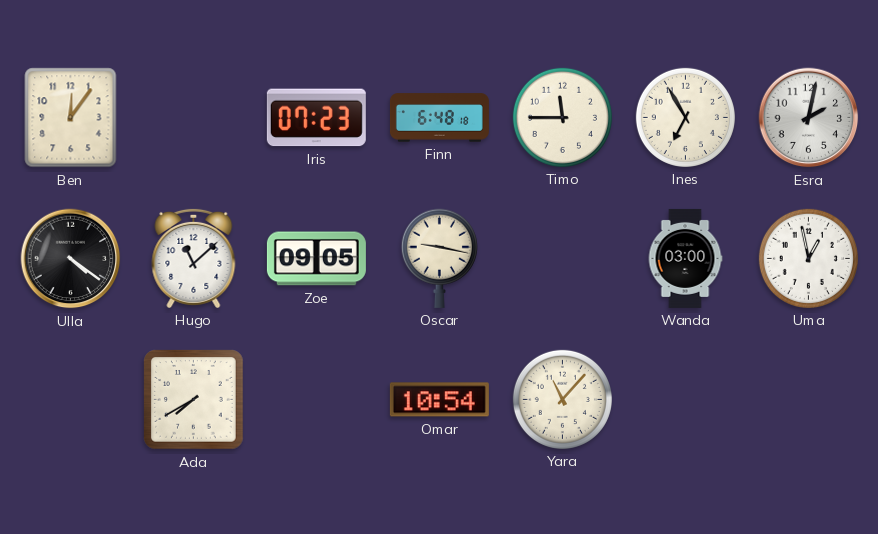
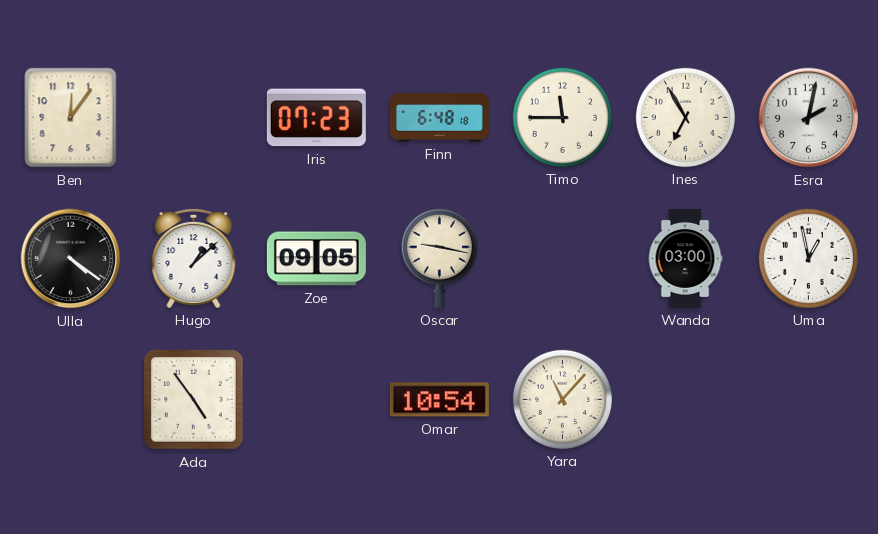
Hugo: 11:08 -> 1:08
Ada: 7:40 -> 4:54
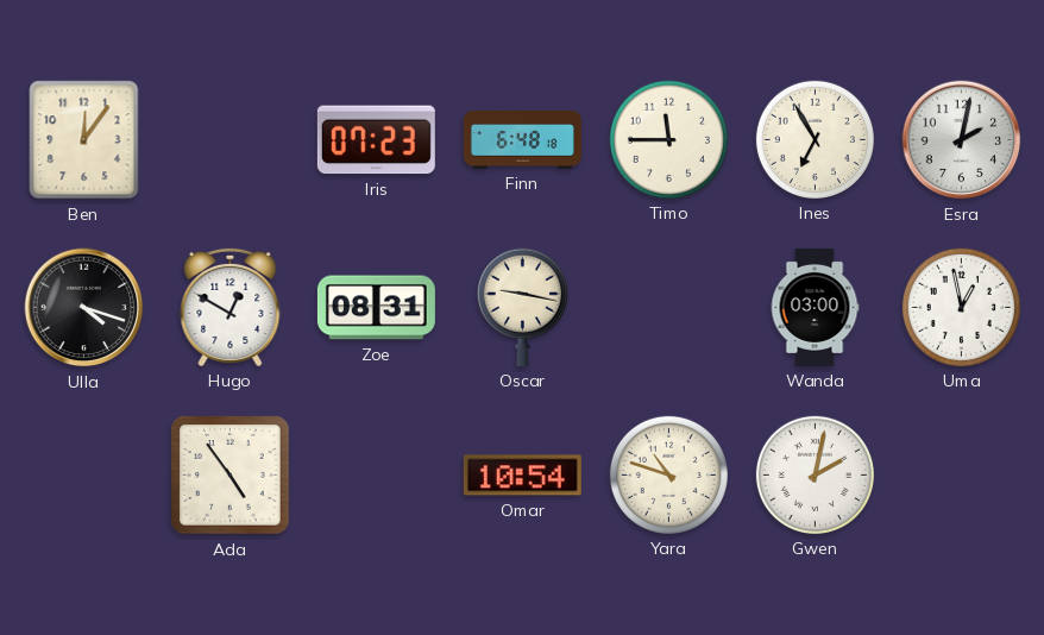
Ulla: 4:21 -> 4:18
Hugo: 1:08 -> 12:50
Zoe: 09:05 -> 08:31
Yara: 11:07 -> 10:48
Gwen: none -> 2:02
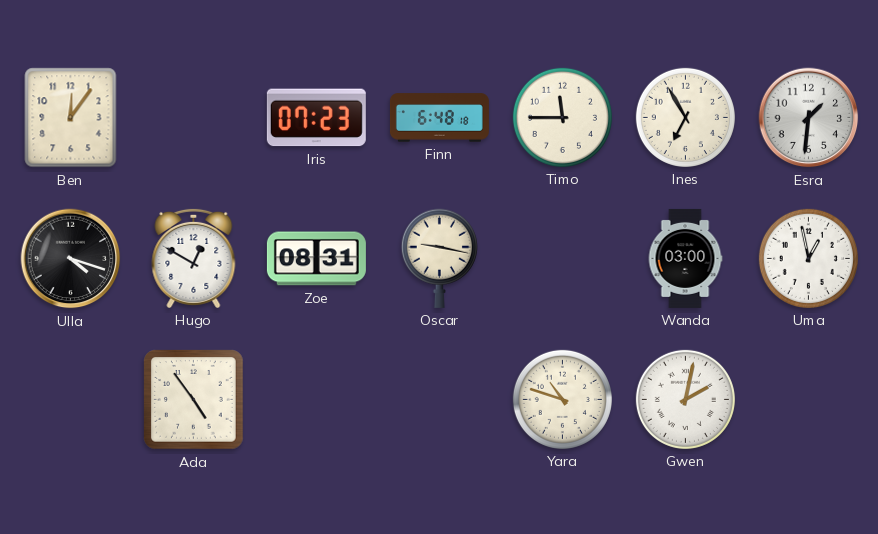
Esra: 2:02 -> 1:31
Omar: 10:54 -> none
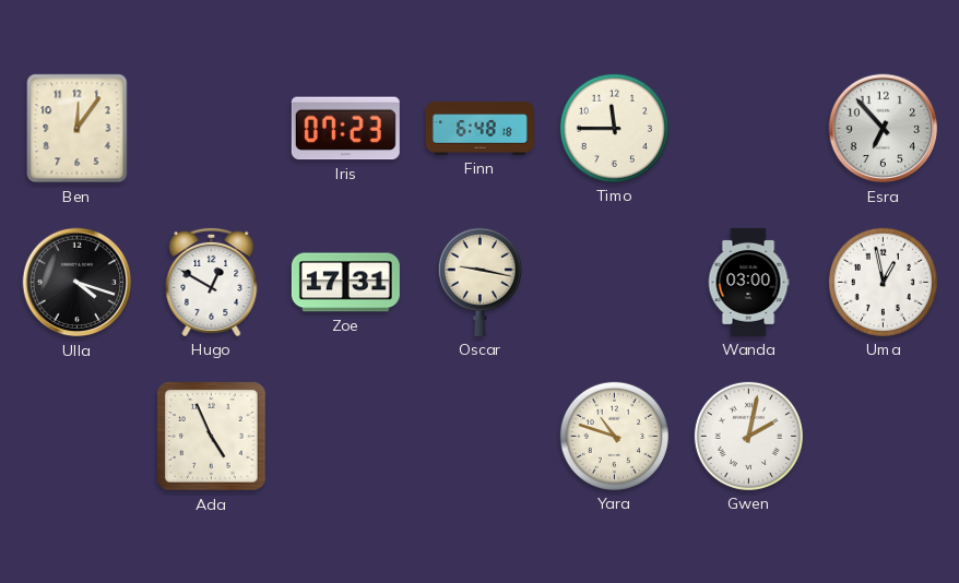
Ines: 6:55 -> none
Esra: 1:31 -> 6:53
Zoe: 08:31 -> 17:31
Ada: 4:54 -> 4:56
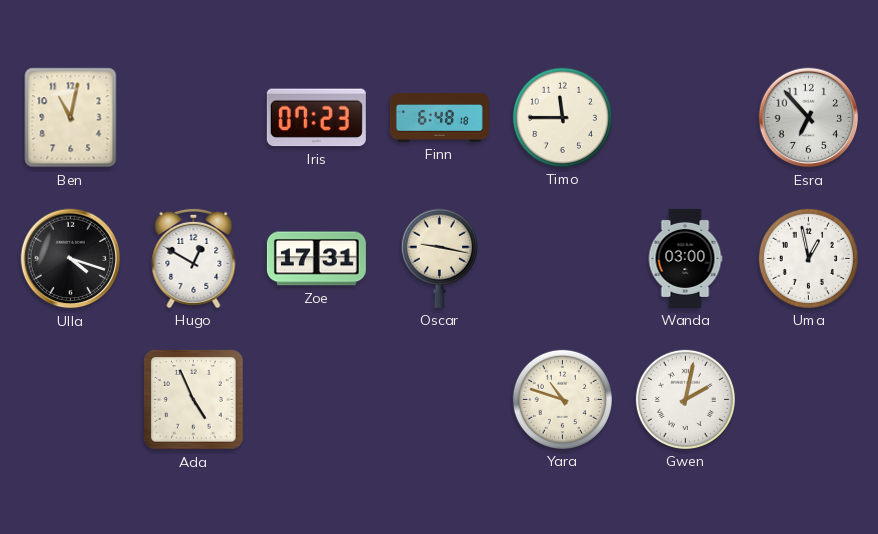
Ben: 12:06 -> 11:02
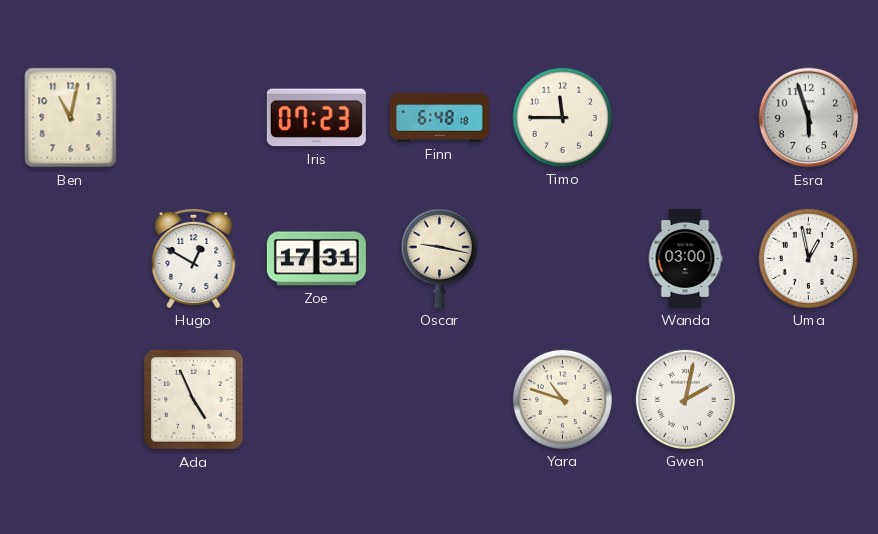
Esra: 6:53 -> 5:57
Ulla: 4:18 -> none
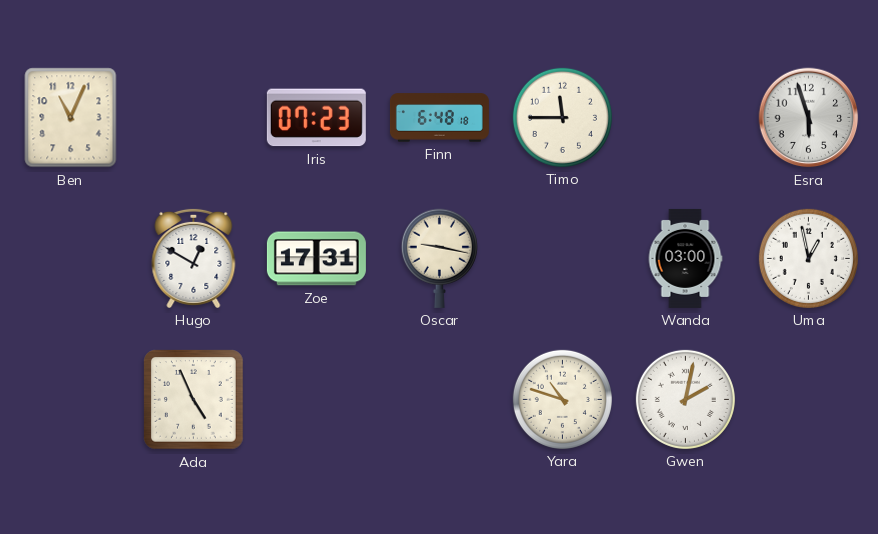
Ben: 11:02 -> 11:04
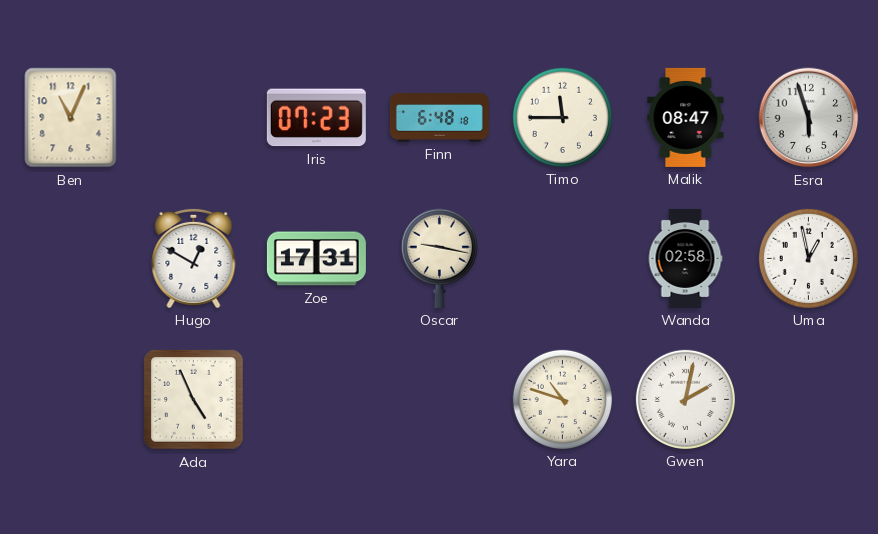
Malik: none -> 08:47
Wanda: 03:00 -> 02:58
